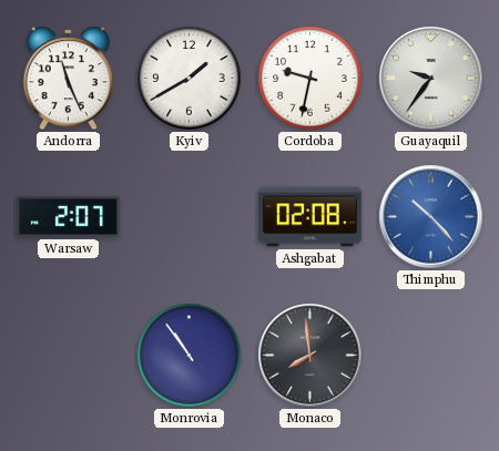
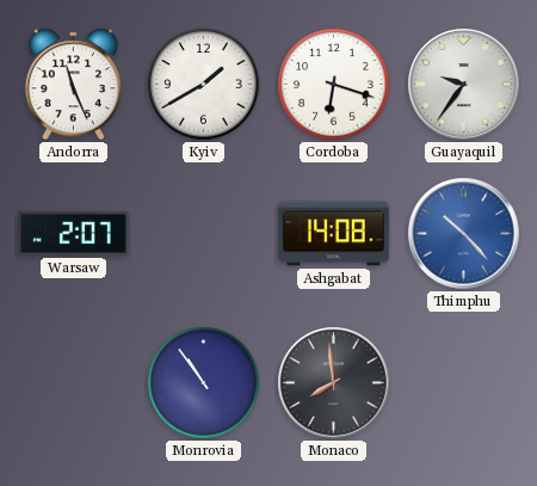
Cordoba: 9:32 -> 6:18
Ashgabat: 02:08 -> 14:08
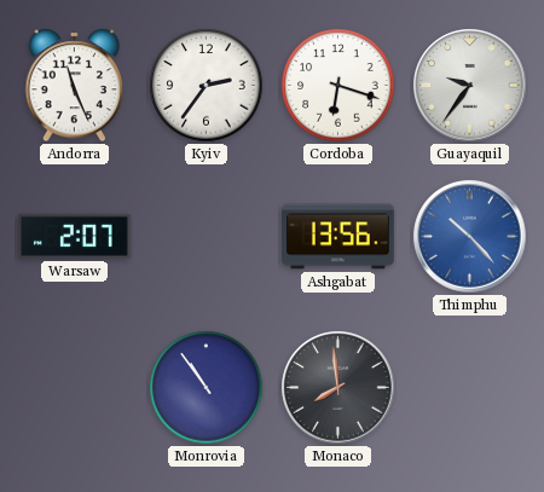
Kyiv: 1:40 -> 2:36
Ashgabat: 14:08 -> 13:56
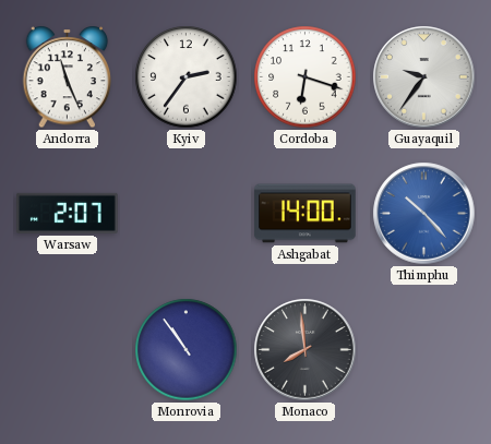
Ashgabat: 13:56 -> 14:00
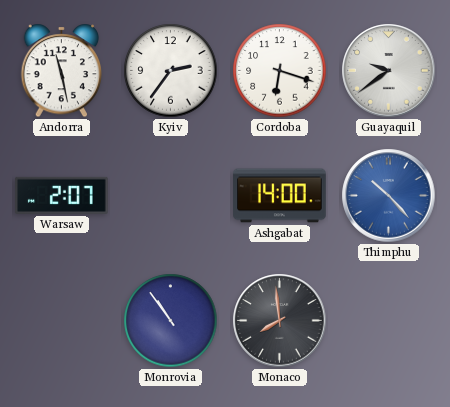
Andorra: 11:26 -> 11:28
Guayaquil: 9:36 -> 9:39
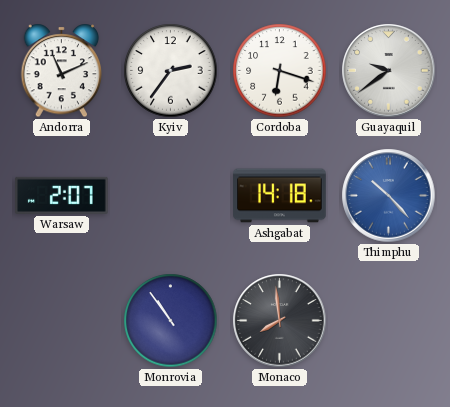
Andorra: 11:28 -> 11:11
Ashgabat: 14:00 -> 14:18
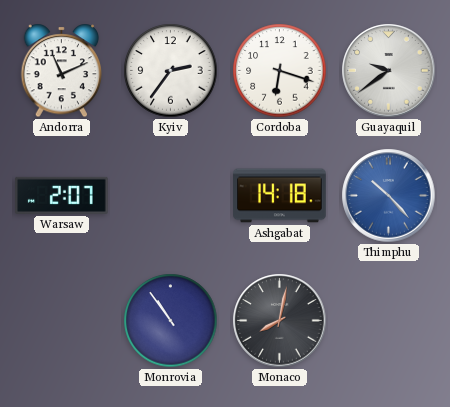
Monaco: 7:59 -> 8:02
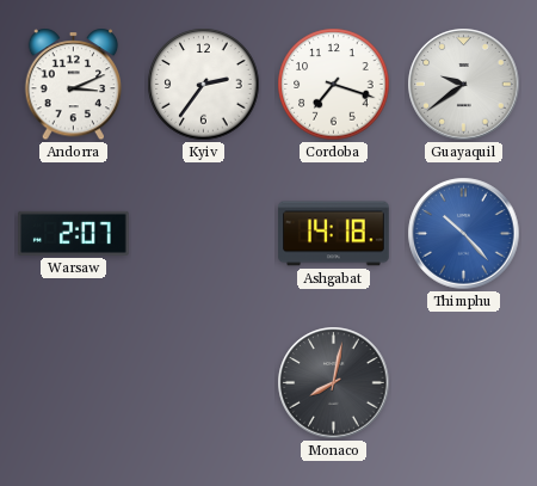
Andorra: 11:11 -> 3:11
Cordoba: 6:18 -> 7:18
Monrovia: 10:54 -> none
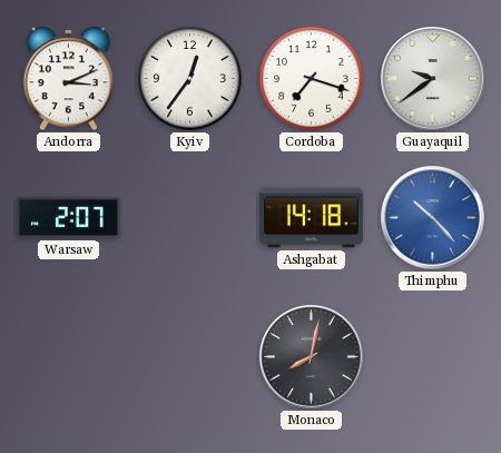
Kyiv: 2:36 -> 12:36
